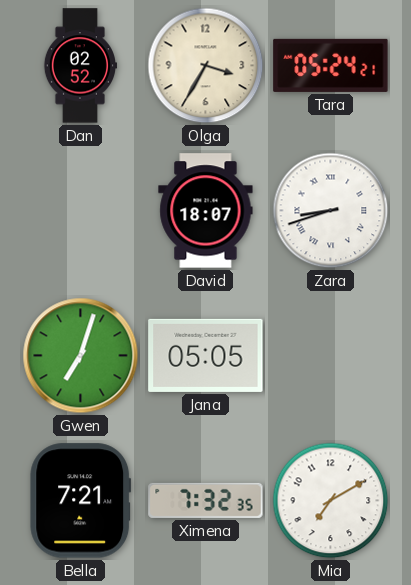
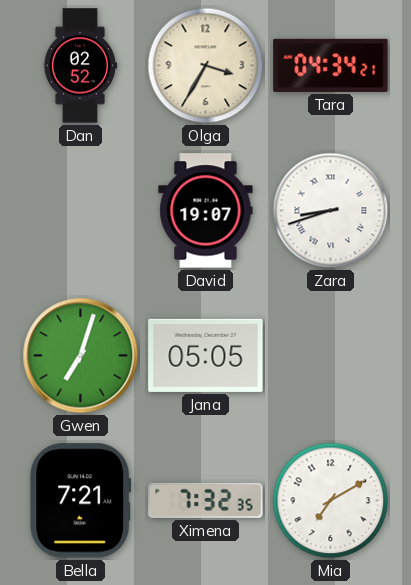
Tara: 05:24 -> 04:34
David: 18:07 -> 19:07
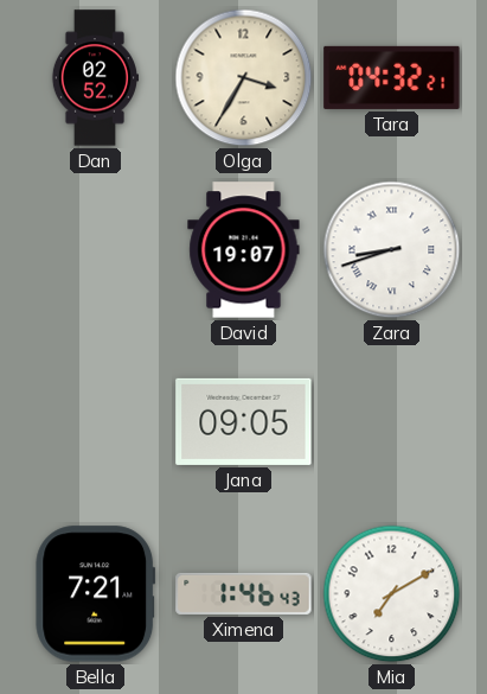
Tara: 04:34 -> 04:32
Gwen: 7:03 -> none
Jana: 05:05 -> 09:05
Ximena: 7:32 -> 1:46
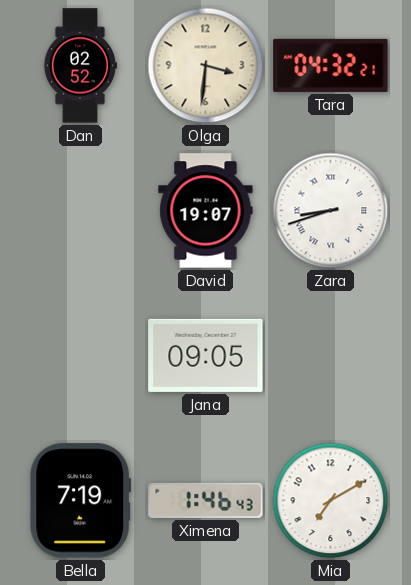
Olga: 3:35 -> 3:31
Bella: 7:21 -> 7:19
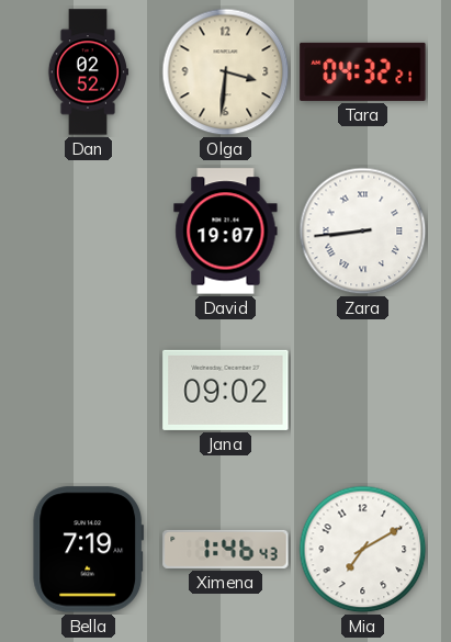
Zara: 8:42 -> 8:44
Jana: 09:05 -> 09:02
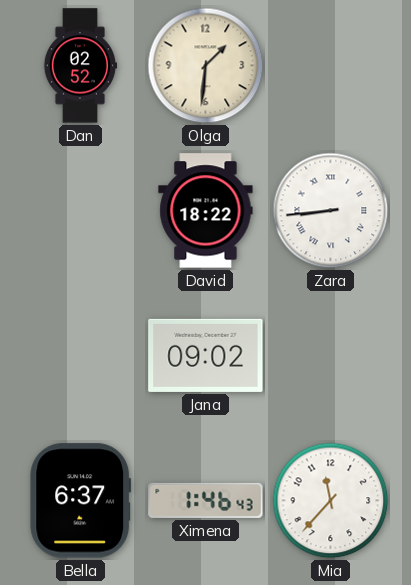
Olga: 3:31 -> 1:31
Tara: 04:32 -> none
David: 19:07 -> 18:22
Bella: 7:19 -> 6:37
Mia: 7:10 -> 11:37
